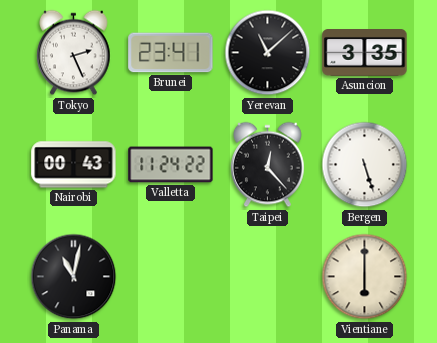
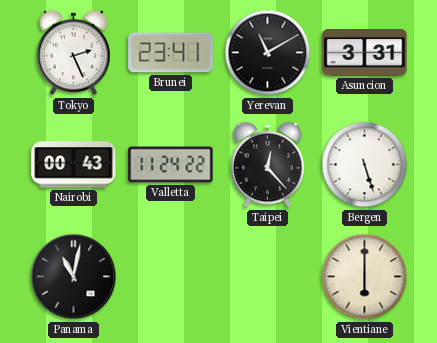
Yerevan: 11:08 -> 11:10
Asuncion: 3:35 -> 3:31
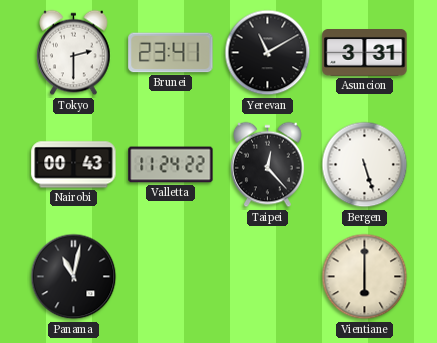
Tokyo: 2:26 -> 2:30
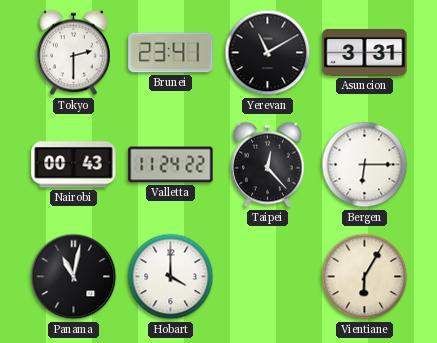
Bergen: 5:27 -> 6:15
Hobart: none -> 4:00
Vientiane: 6:00 -> 6:05
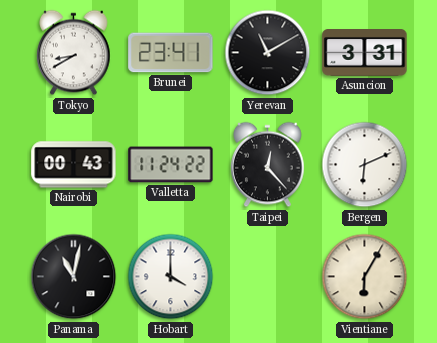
Tokyo: 2:30 -> 8:40
Bergen: 6:15 -> 6:11
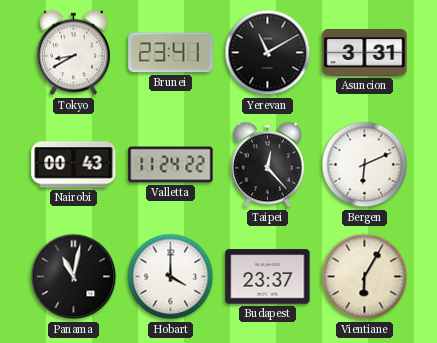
Budapest: none -> 23:37
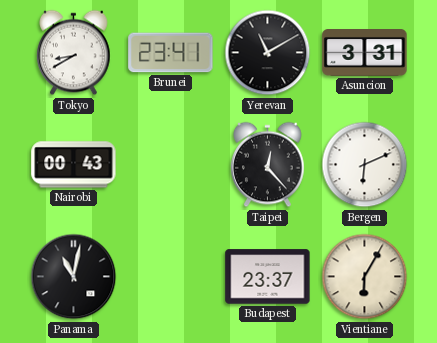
Valletta: 11:24 -> none
Hobart: 4:00 -> none
